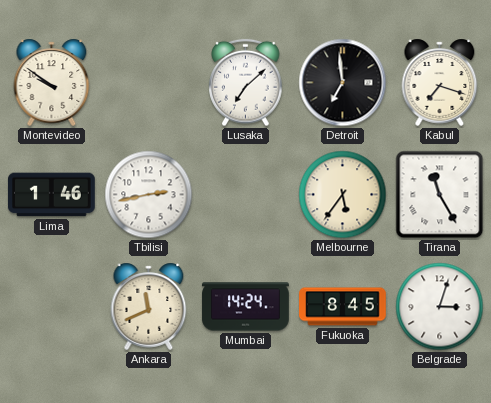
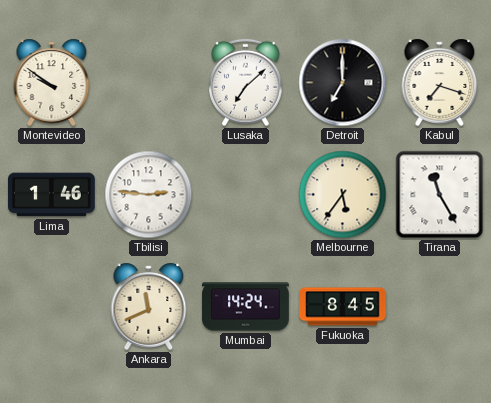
Detroit: 6:59 -> 7:00
Tbilisi: 2:43 -> 2:46
Belgrade: 3:03 -> none
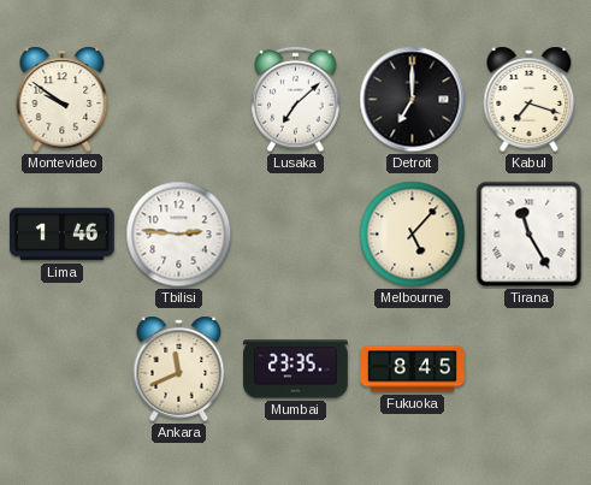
Melbourne: 5:36 -> 5:07
Mumbai: 14:24 -> 23:35
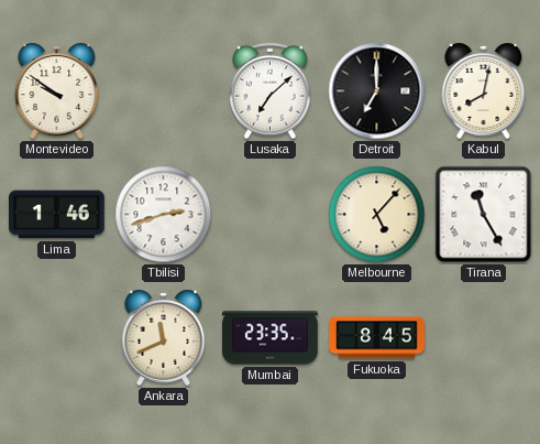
Kabul: 7:18 -> 8:02
Tbilisi: 2:46 -> 2:42
